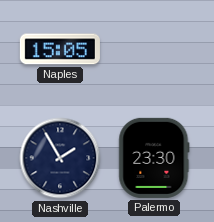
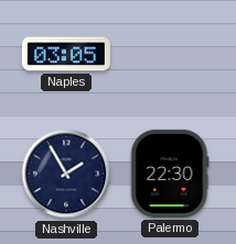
Naples: 15:05 -> 03:05
Palermo: 23:30 -> 22:30
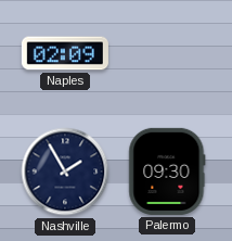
Naples: 03:05 -> 02:09
Palermo: 22:30 -> 09:30
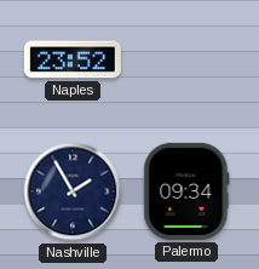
Naples: 02:09 -> 23:52
Palermo: 09:30 -> 09:34
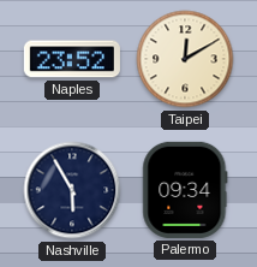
Taipei: none -> 12:10
Nashville: 1:55 -> 5:55
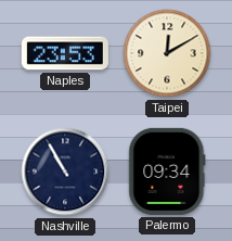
Naples: 23:52 -> 23:53
Nashville: 5:55 -> 10:55
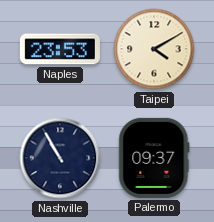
Taipei: 12:10 -> 4:10
Palermo: 09:34 -> 09:37
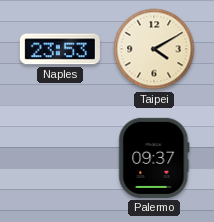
Nashville: 10:55 -> none
